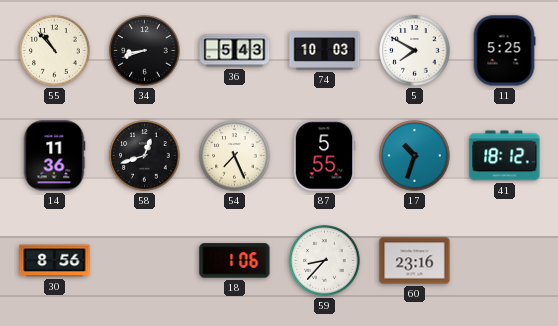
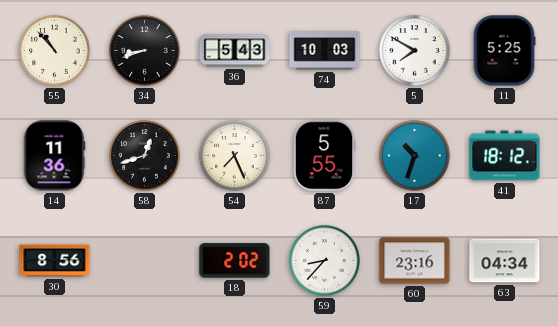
18: 1:06 -> 2:02
63: none -> 04:34
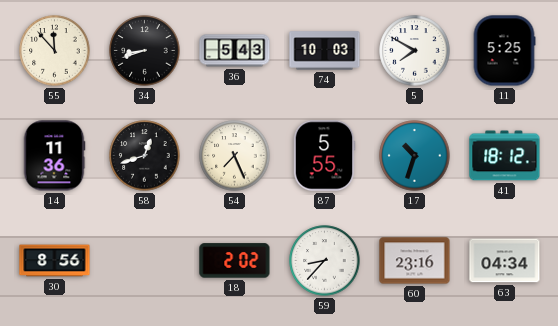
55: 10:53 -> 11:53
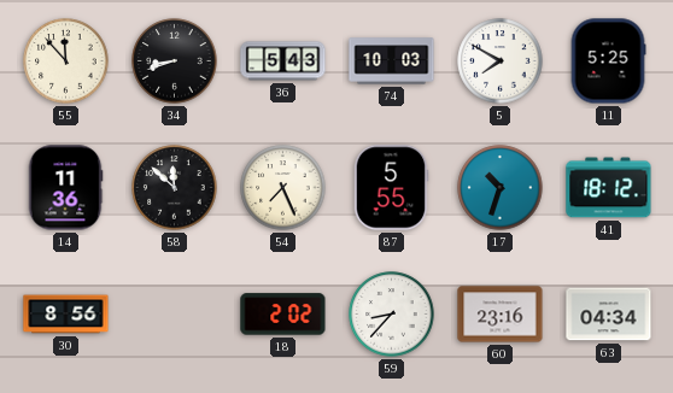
58: 12:42 -> 11:52
